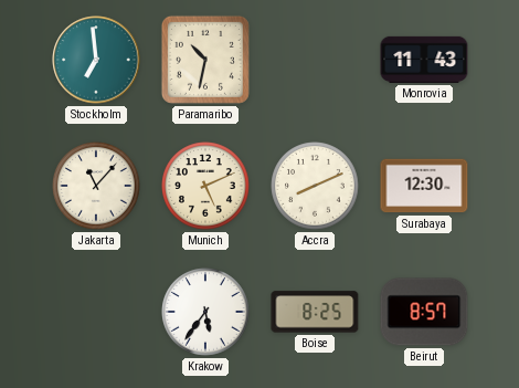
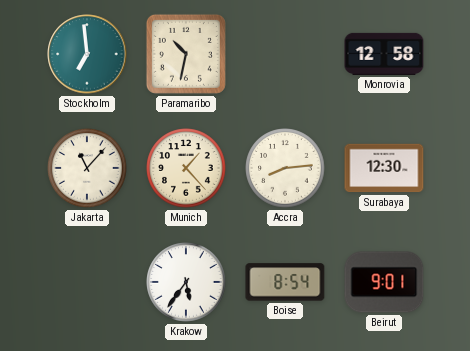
Monrovia: 11:43 -> 12:58
Munich: 5:11 -> 1:23
Accra: 8:11 -> 8:14
Boise: 8:25 -> 8:54
Beirut: 8:57 -> 9:01
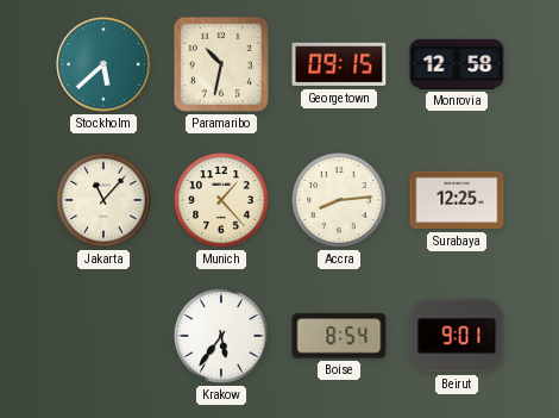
Stockholm: 6:59 -> 5:38
Georgetown: none -> 09:15
Surabaya: 12:30 -> 12:25
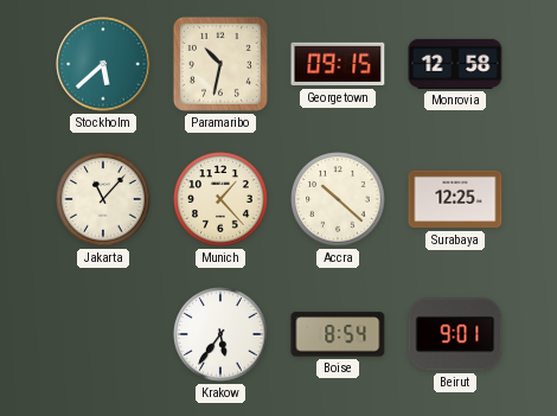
Accra: 8:14 -> 10:22
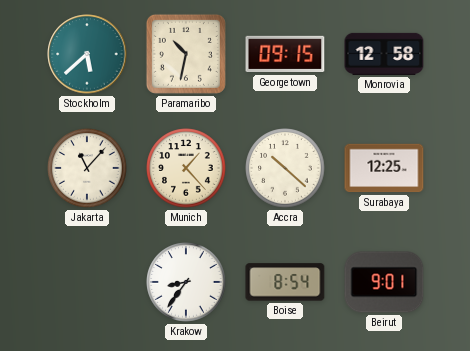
Krakow: 5:36 -> 8:36
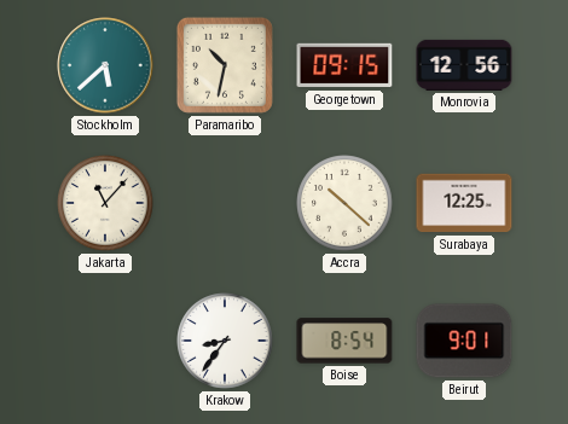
Monrovia: 12:58 -> 12:56
Munich: 1:23 -> none
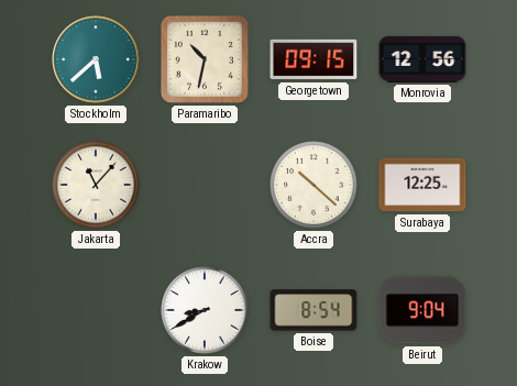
Krakow: 8:36 -> 8:40
Beirut: 9:01 -> 9:04
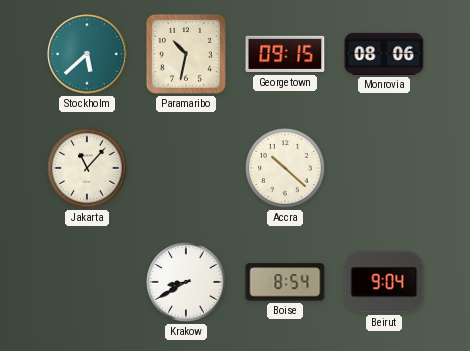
Monrovia: 12:56 -> 08:06
Surabaya: 12:25 -> none
